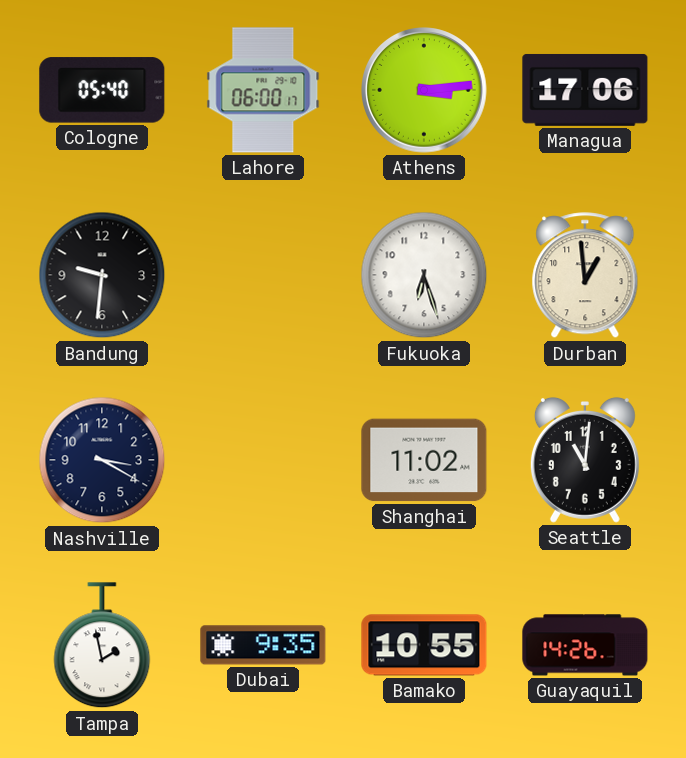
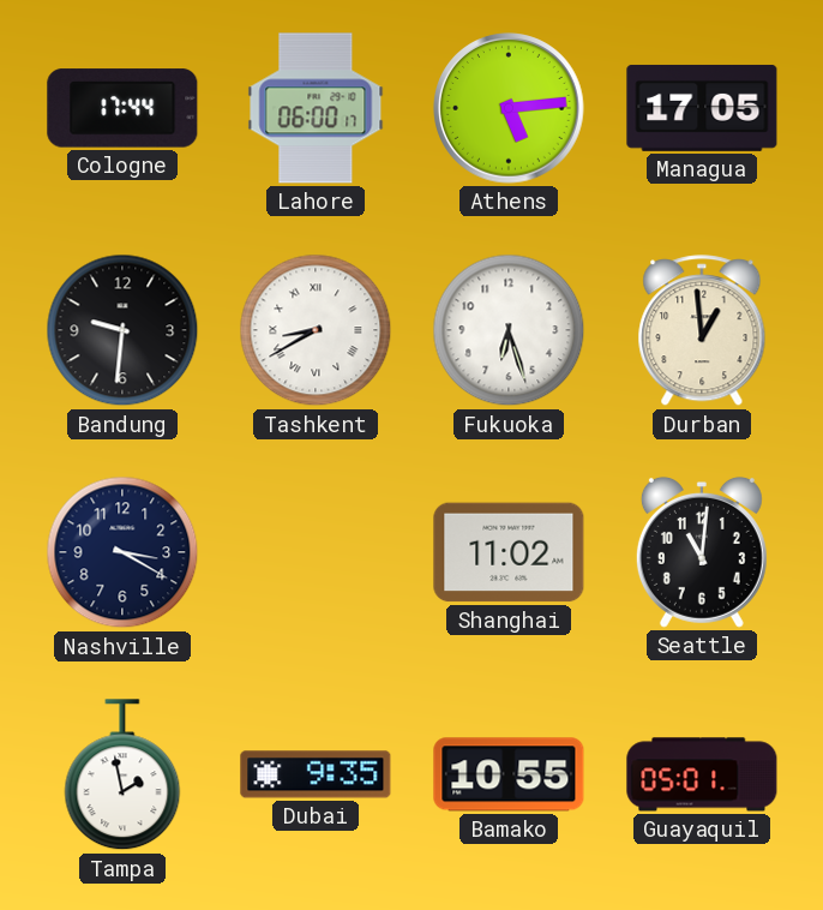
Cologne: 05:40 -> 17:44
Athens: 3:14 -> 5:14
Managua: 17:06 -> 17:05
Tashkent: none -> 8:40
Guayaquil: 14:26 -> 05:01
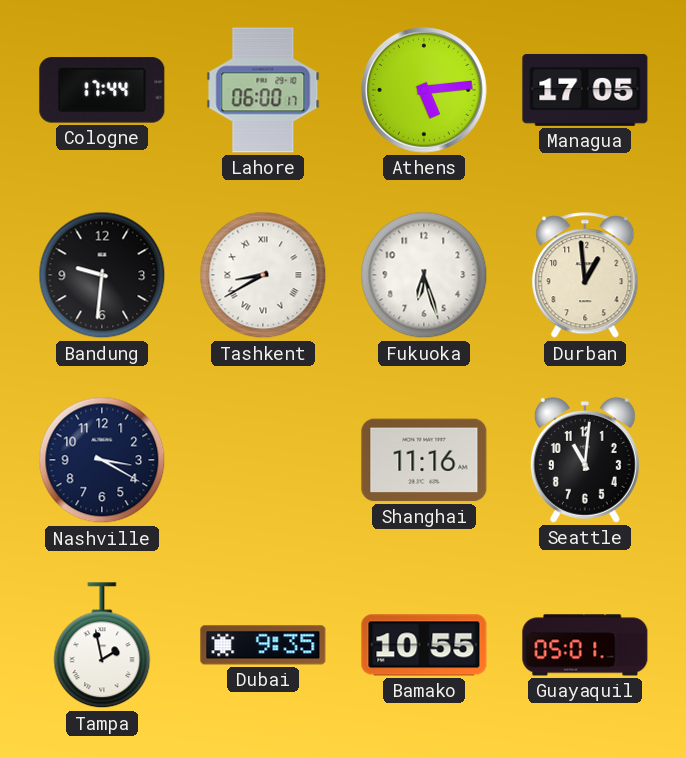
Shanghai: 11:02 -> 11:16
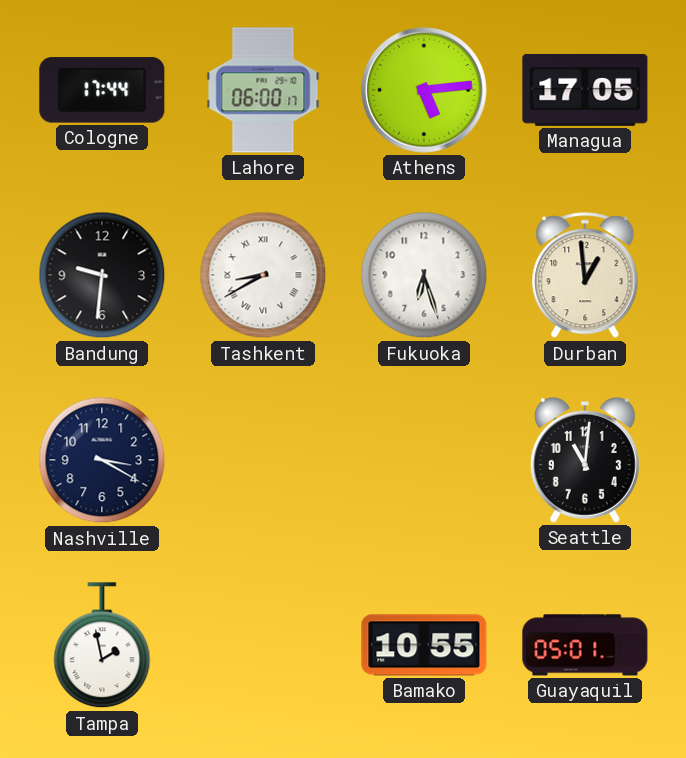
Shanghai: 11:16 -> none
Dubai: 9:35 -> none
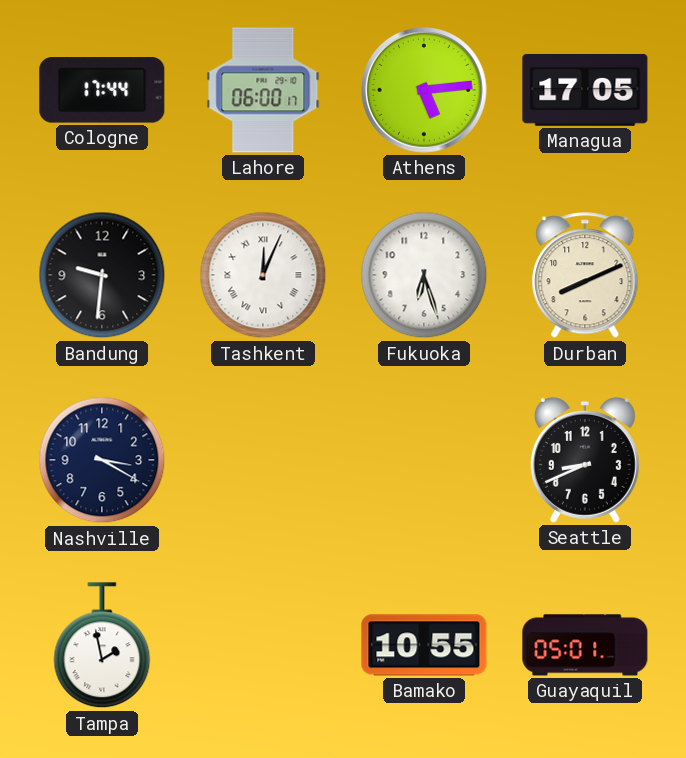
Tashkent: 8:40 -> 12:04
Durban: 12:59 -> 8:11
Seattle: 11:01 -> 8:41
